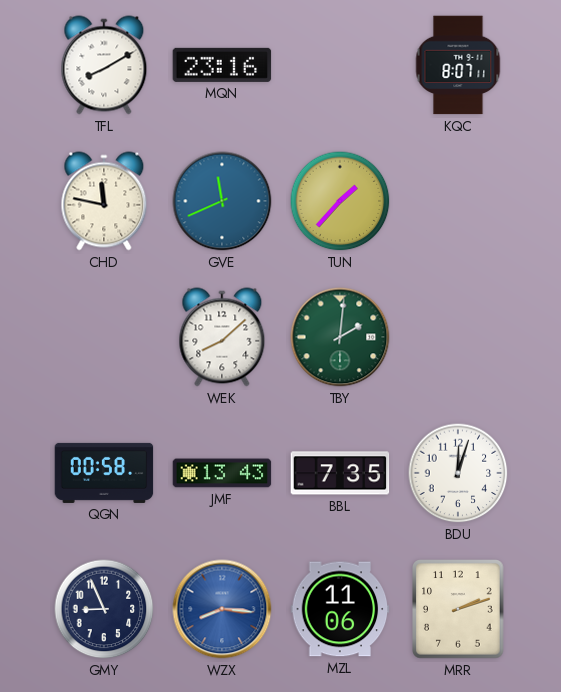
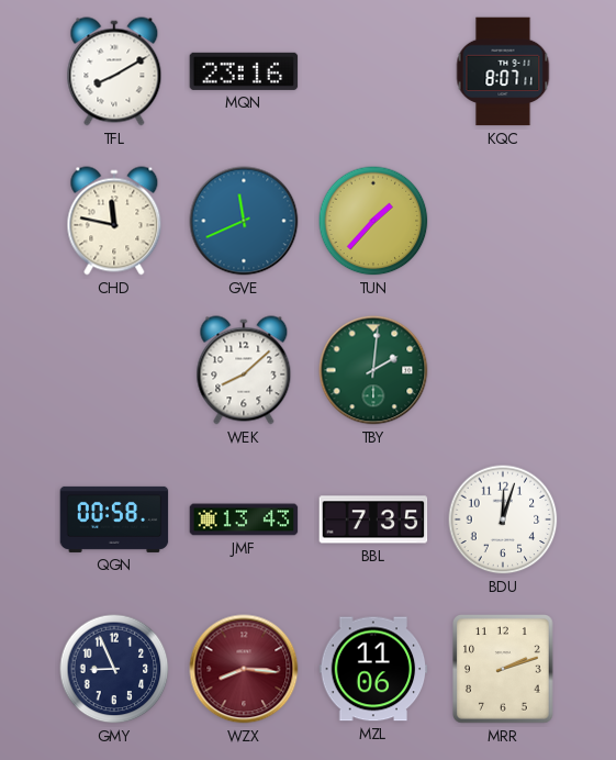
WZX dial: blue -> burgundy
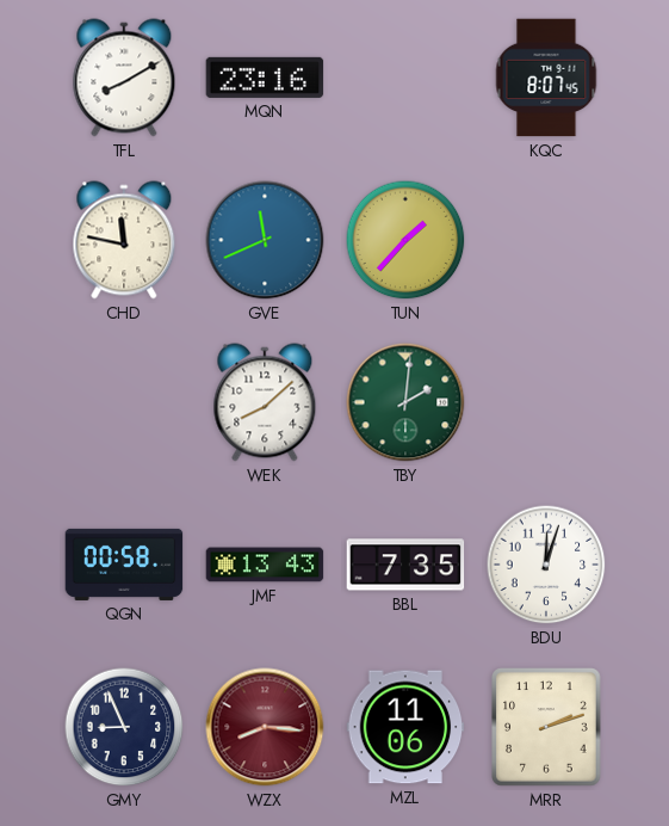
KQC: 8:07:11 -> 8:07:45
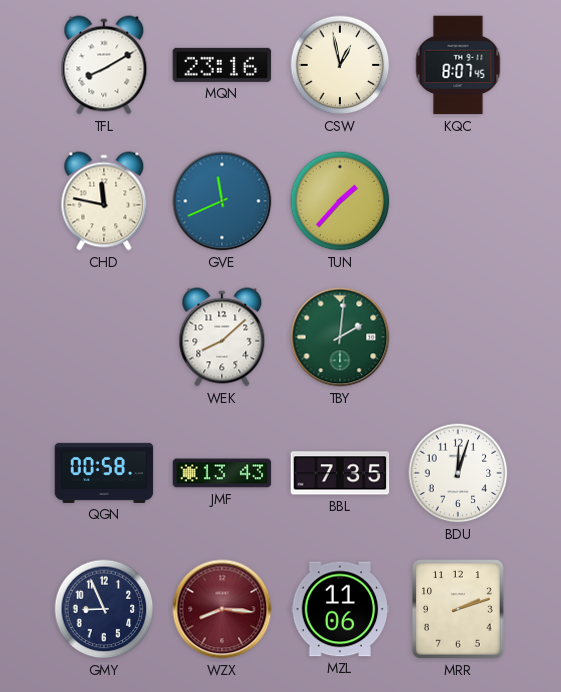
CSW: none -> 12:58
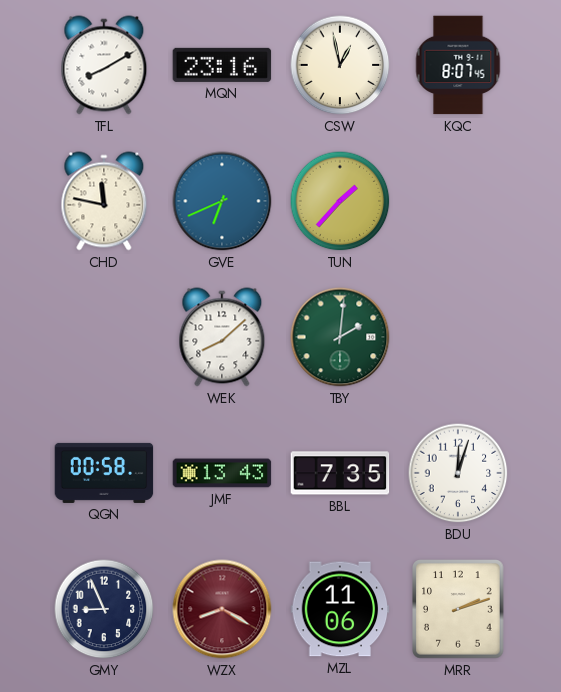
GVE: 11:41 -> 6:41
WZX: 8:16 -> 8:20
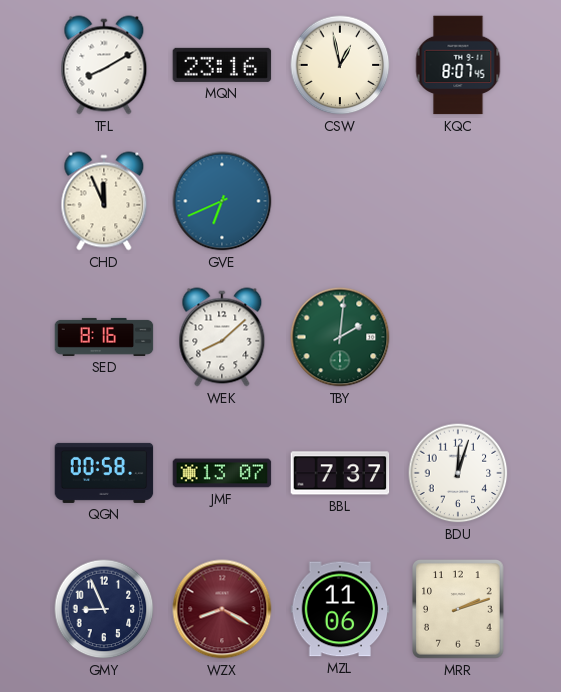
CHD: 11:47 -> 11:56
TUN: 1:37 -> none
SED: none -> 8:16
JMF: 13:43 -> 13:07
BBL: 7:35 -> 7:37
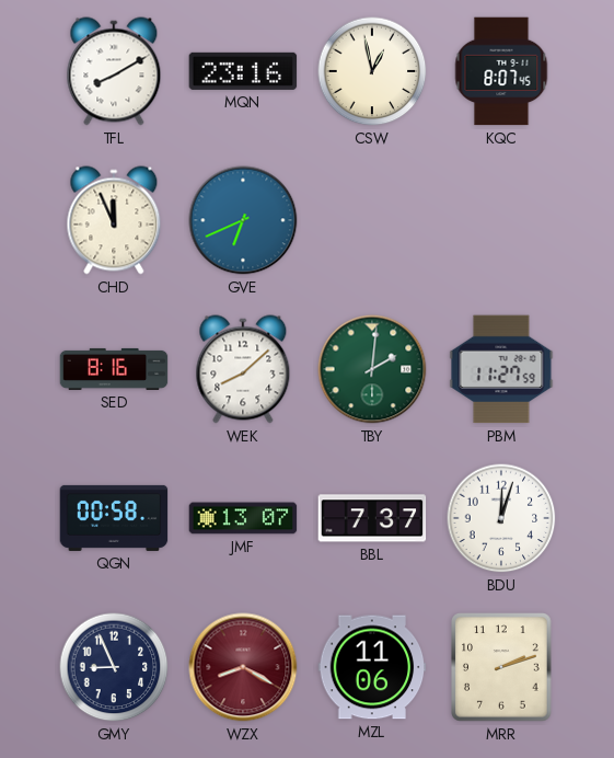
PBM: none -> 11:27
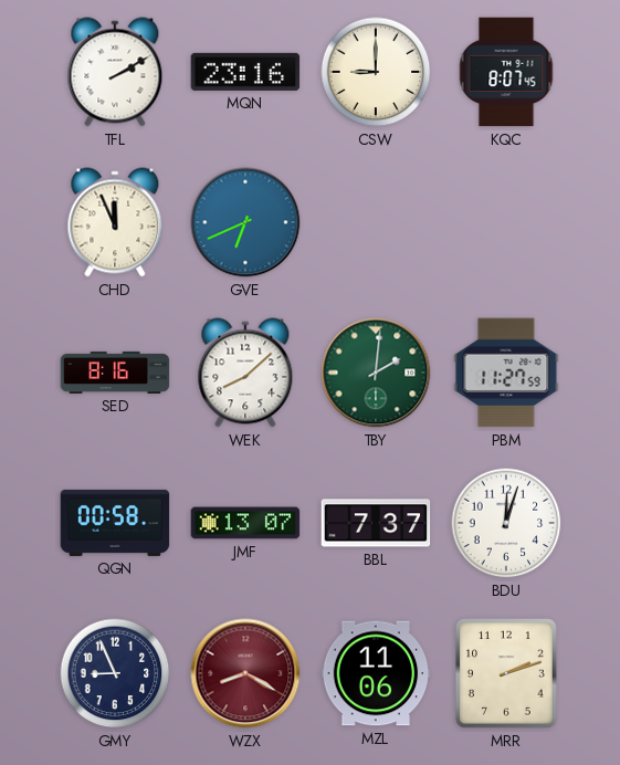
TFL: 8:10 -> 2:10
CSW: 12:58 -> 9:00
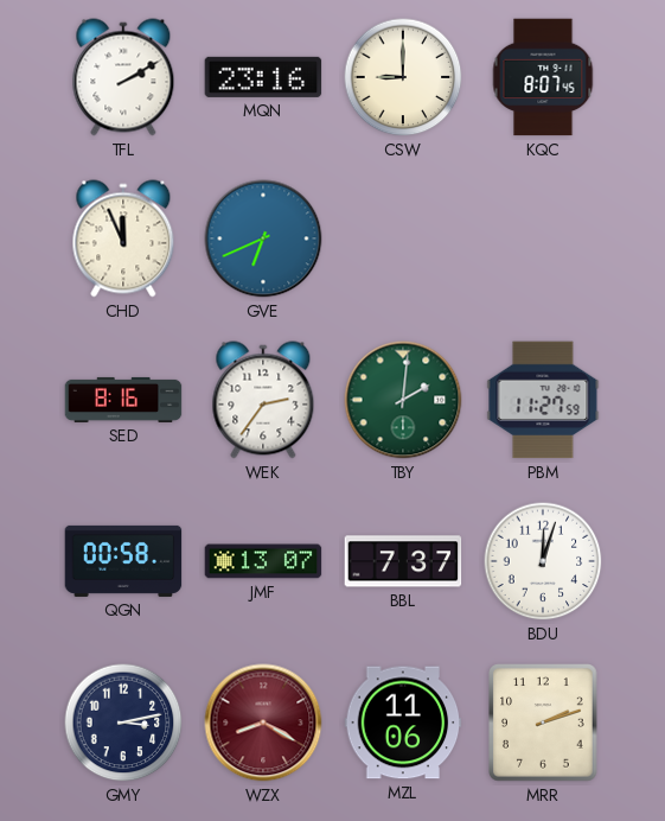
WEK: 8:08 -> 2:36
GMY: 8:56 -> 3:13
